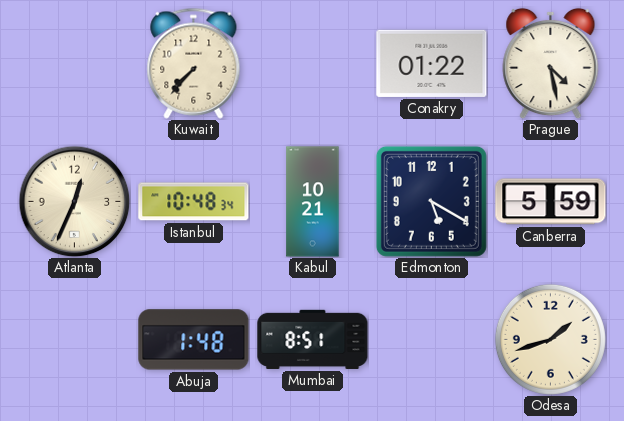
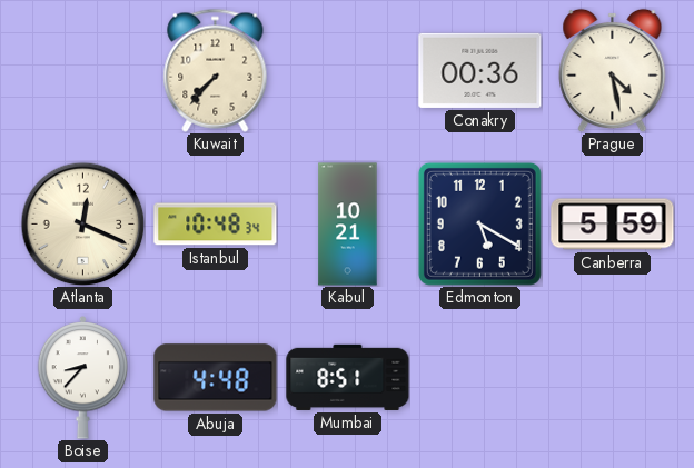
Conakry: 01:22 -> 00:36
Atlanta: 12:34 -> 12:19
Boise: none -> 8:37
Abuja: 1:48 -> 4:48
Odesa: 1:42 -> none
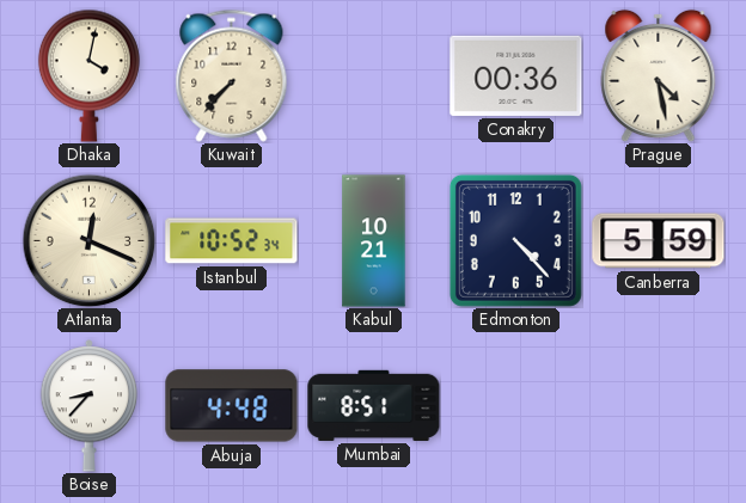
Dhaka: none -> 4:02
Istanbul: 10:48 -> 10:52
Edmonton: 5:20 -> 4:23
